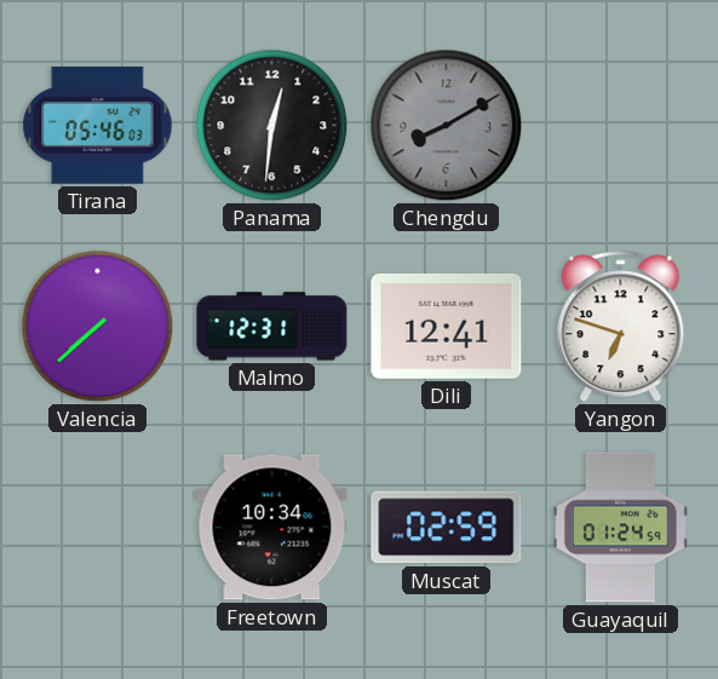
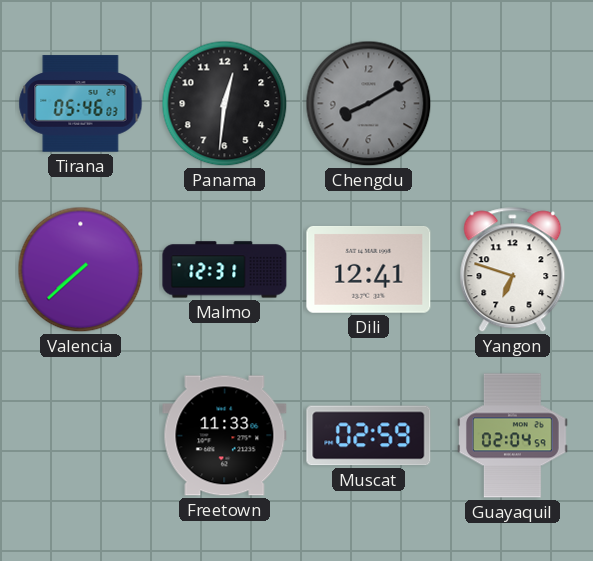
Freetown: 10:34 -> 11:33
Guayaquil: 01:24 -> 02:04
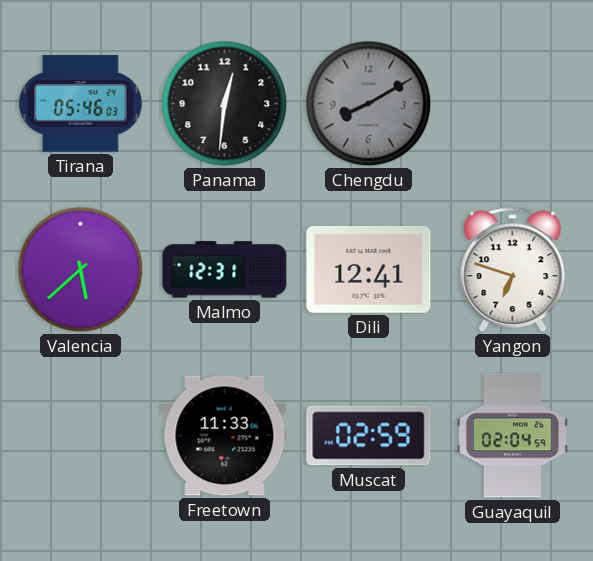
Valencia: 7:38 -> 5:38
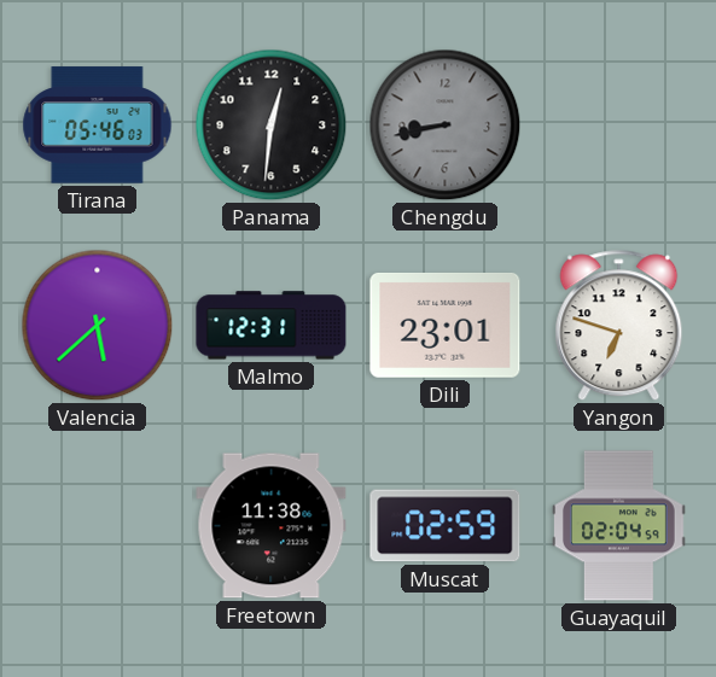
Chengdu: 8:10 -> 8:43
Dili: 12:41 -> 23:01
Freetown: 11:33 -> 11:38
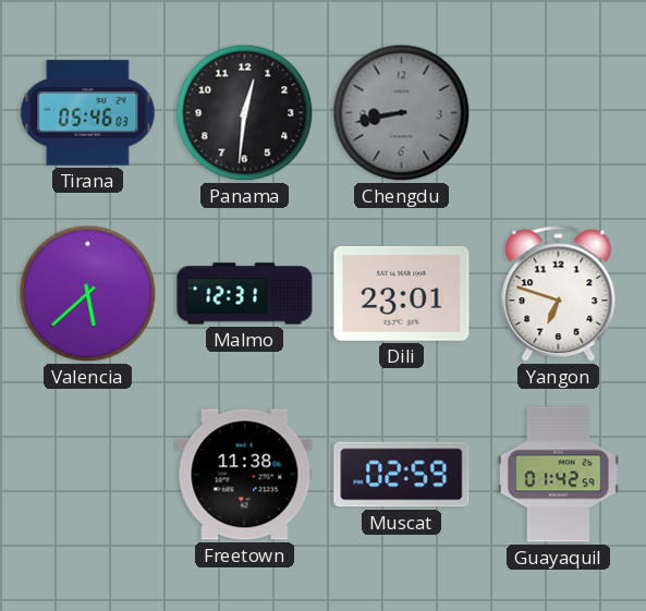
Guayaquil: 02:04 -> 01:42
